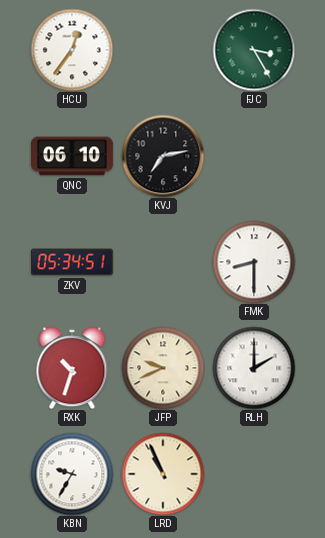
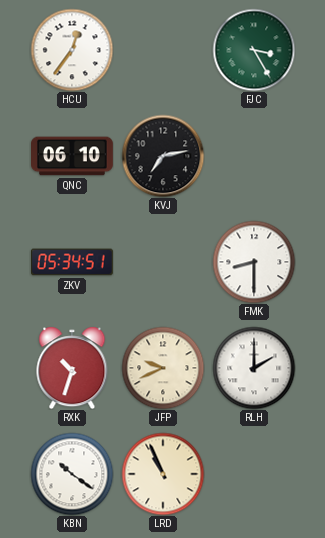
KBN: 9:35 -> 10:21
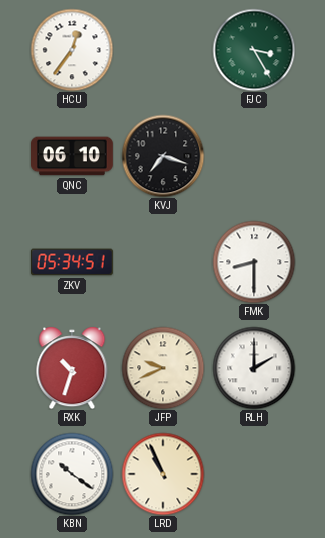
KVJ: 7:13 -> 7:18
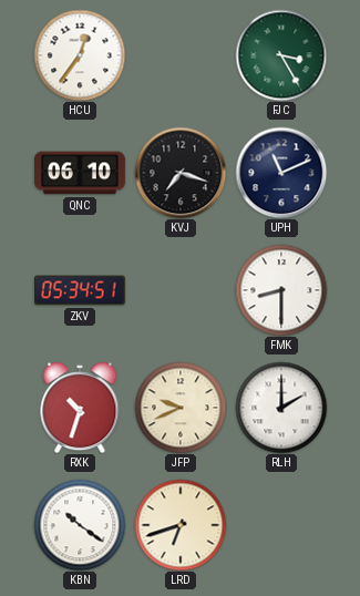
UPH: none -> 11:11
LRD: 10:56 -> 6:42
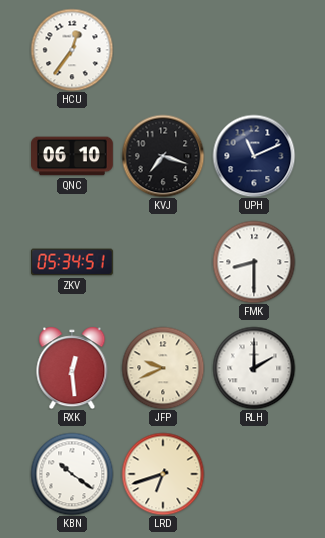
FJC: 3:25 -> none
RXK: 10:33 -> 12:29
